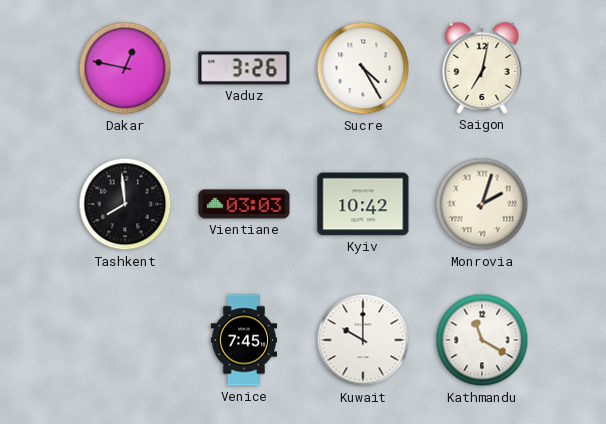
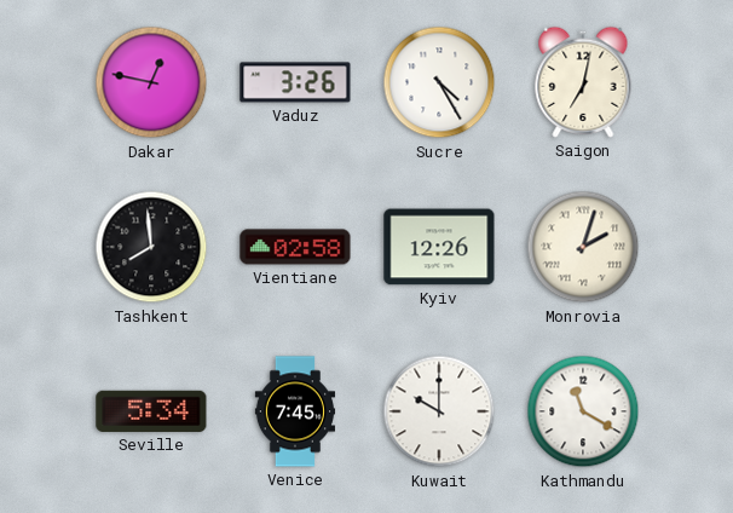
Vientiane: 03:03 -> 02:58
Kyiv: 10:42 -> 12:26
Seville: none -> 5:34
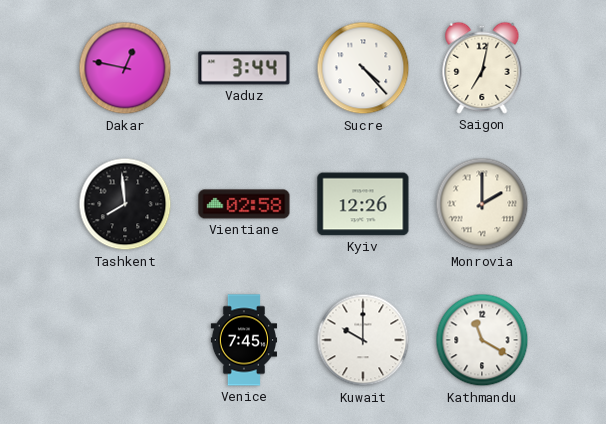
Vaduz: 3:26 -> 3:44
Sucre: 4:25 -> 4:23
Monrovia: 2:03 -> 2:00
Seville: 5:34 -> none
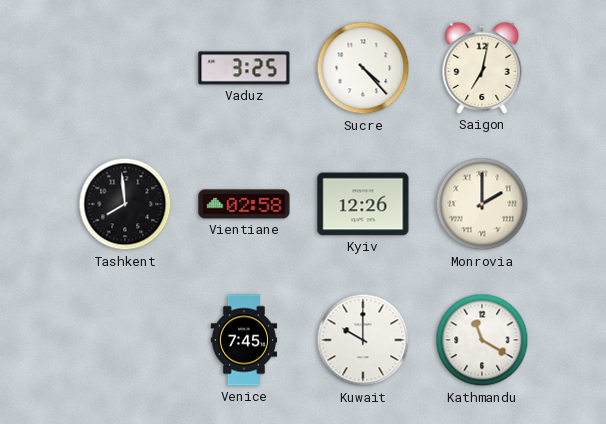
Dakar: 12:47 -> none
Vaduz: 3:44 -> 3:25
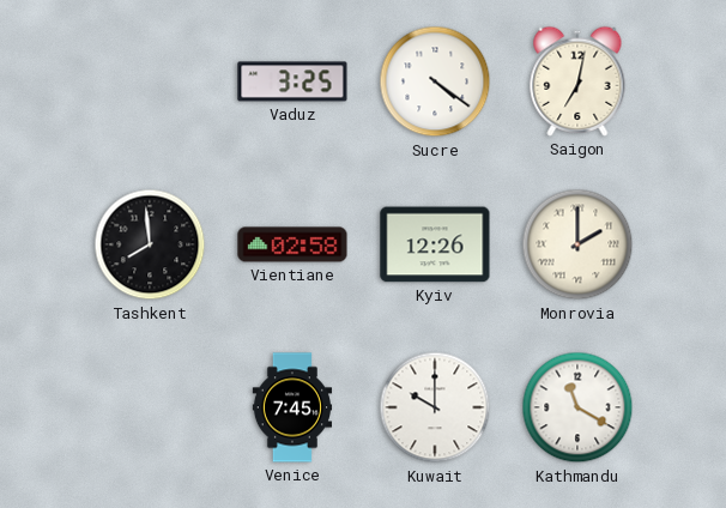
Sucre: 4:23 -> 4:21
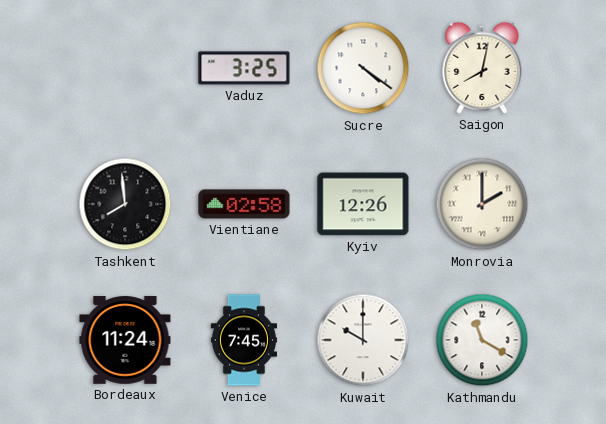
Saigon: 7:02 -> 8:02
Bordeaux: none -> 11:24
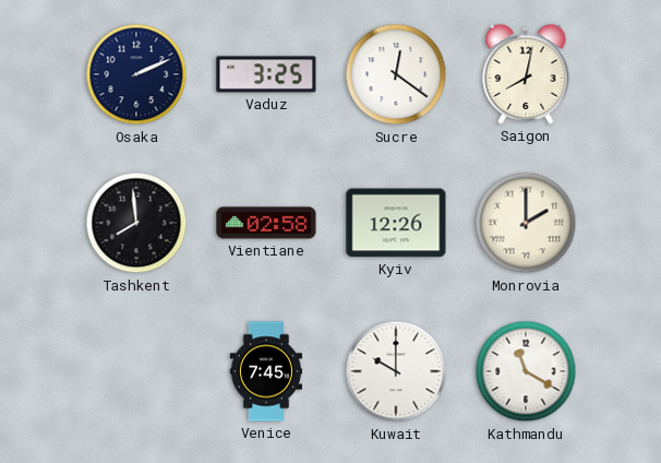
Osaka: none -> 2:11
Sucre: 4:21 -> 12:21
Bordeaux: 11:24 -> none
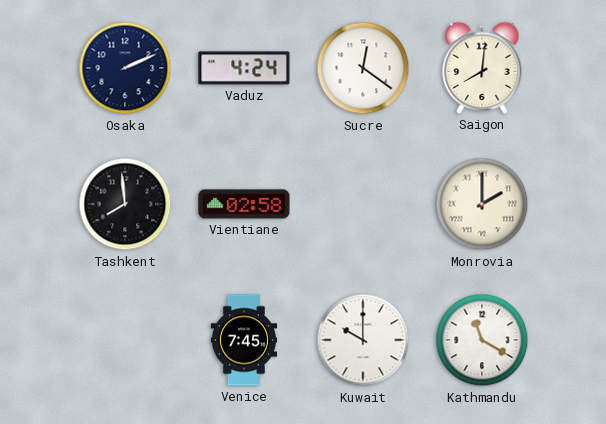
Vaduz: 3:25 -> 4:24
Saigon: 8:02 -> 8:01
Kyiv: 12:26 -> none
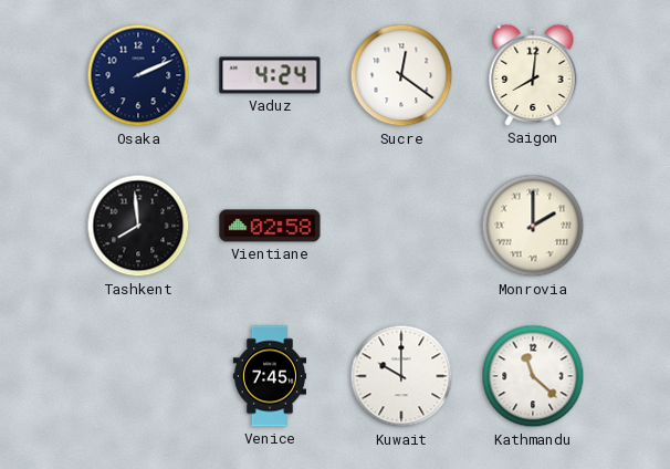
Kathmandu: 11:20 -> 11:22
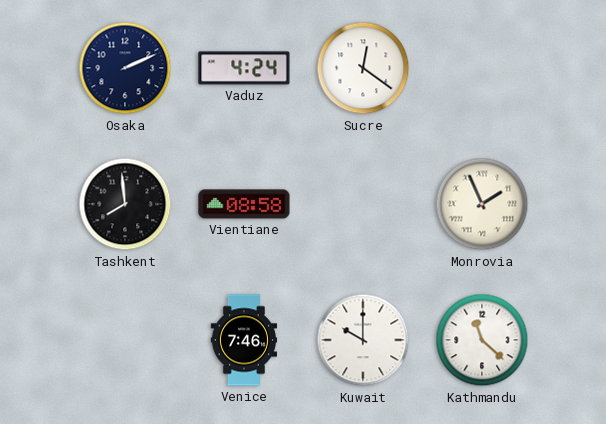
Saigon: 8:01 -> none
Vientiane: 02:58 -> 08:58
Monrovia: 2:00 -> 1:56
Venice: 7:45 -> 7:46
